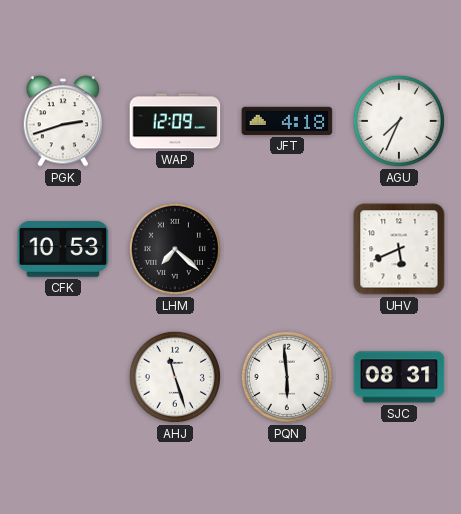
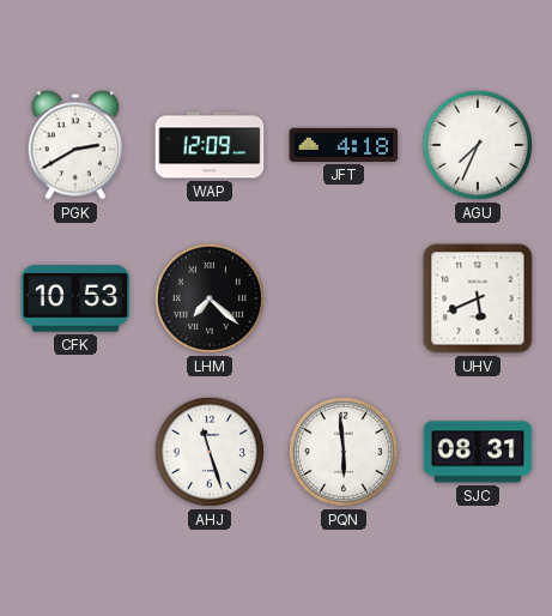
PGK: 2:42 -> 2:40
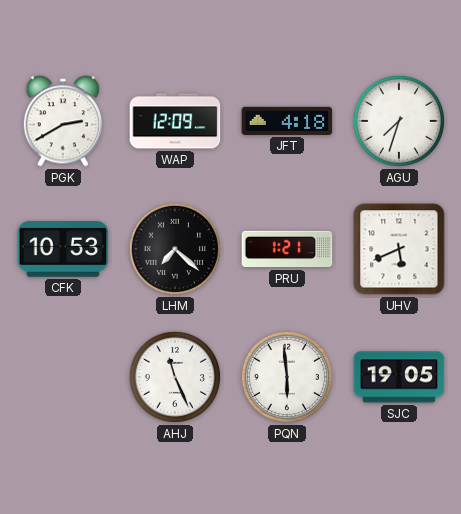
AGU: 7:34 -> 7:33
PRU: none -> 1:21
AHJ: 11:27 -> 11:26
SJC: 08:31 -> 19:05
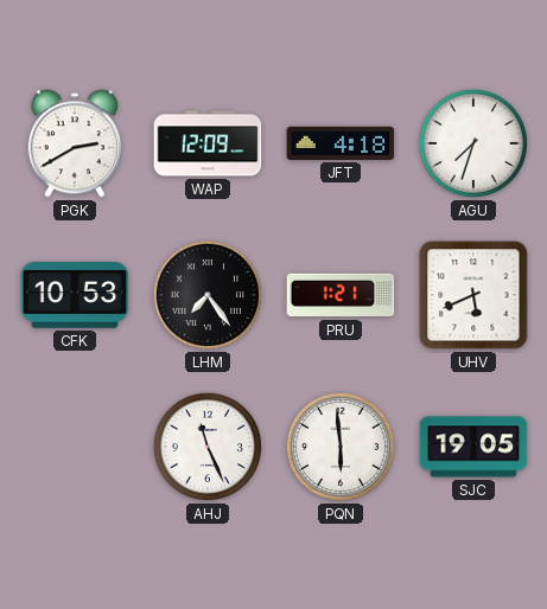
LHM: 7:22 -> 7:24
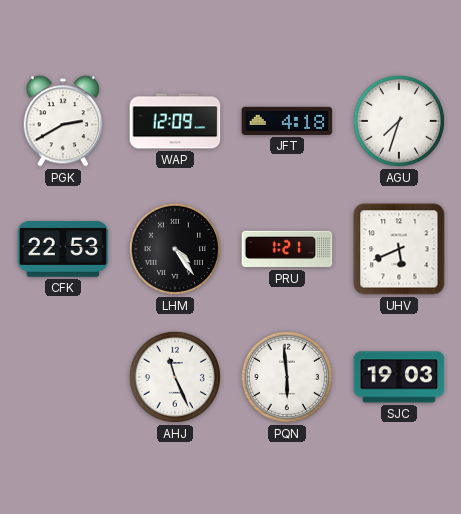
CFK: 10:53 -> 22:53
LHM: 7:24 -> 4:24
SJC: 19:05 -> 19:03
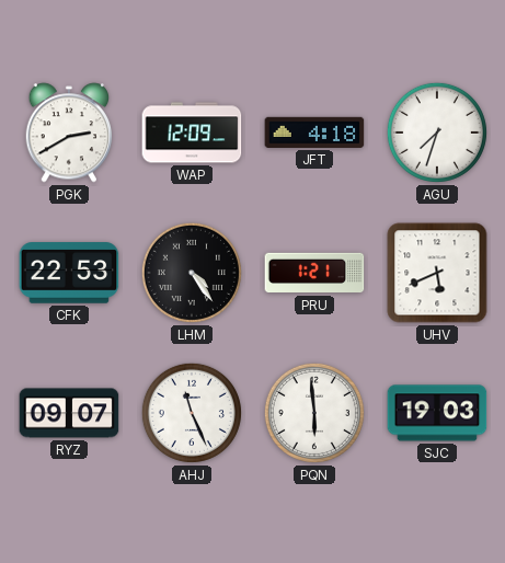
RYZ: none -> 09:07
